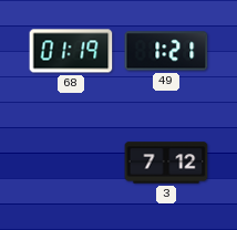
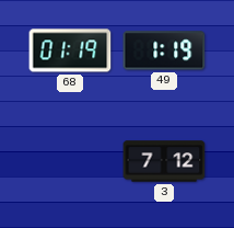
49: 1:21 -> 1:19
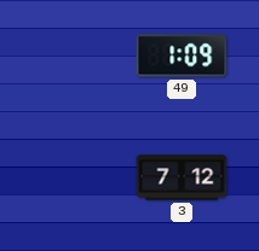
68: 01:19 -> none
49: 1:19 -> 1:09
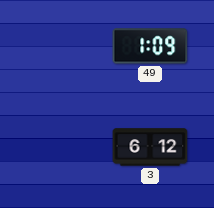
3: 7:12 -> 6:12
